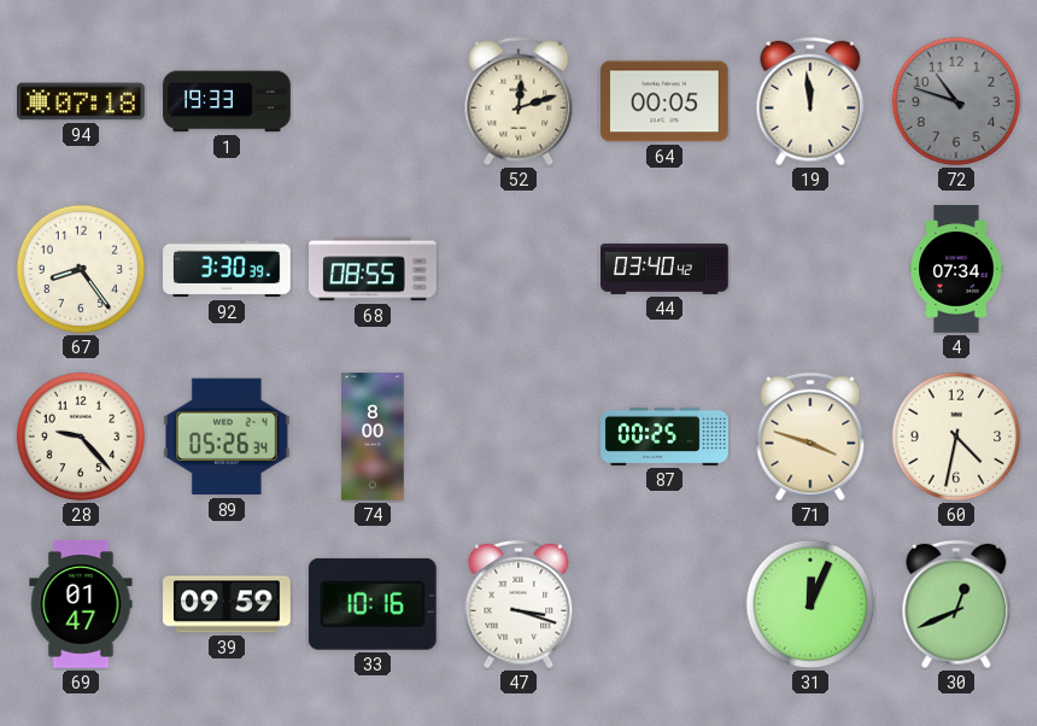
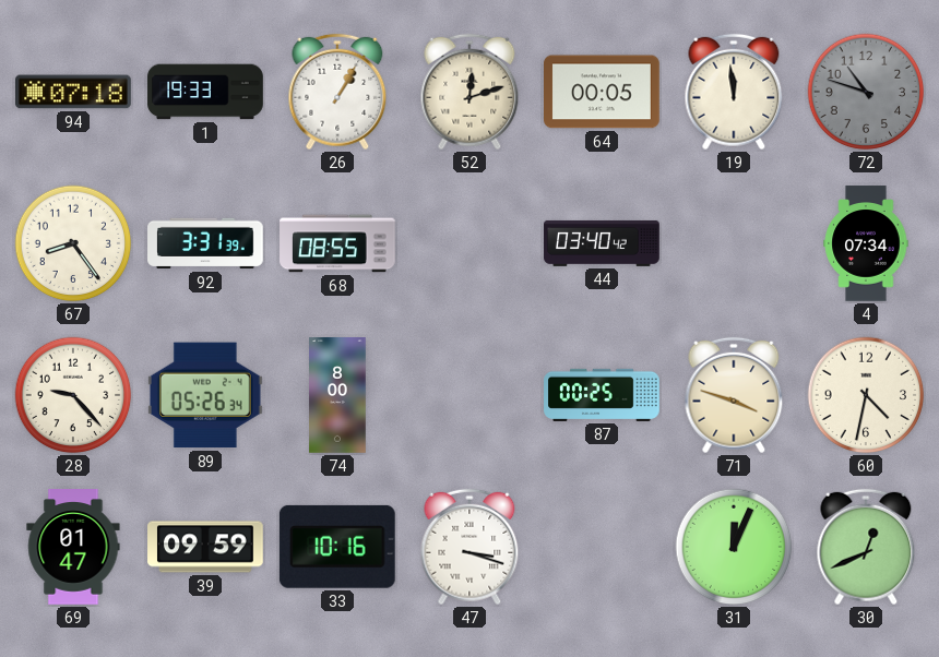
26: none -> 1:05
92: 3:30 -> 3:31
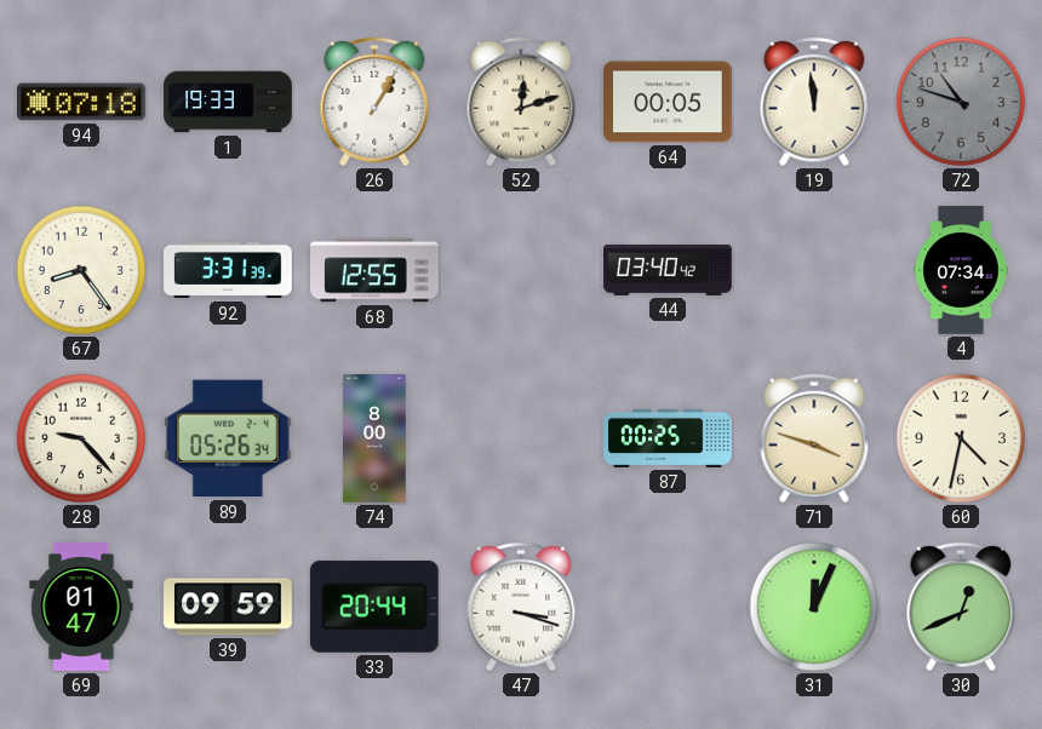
68: 08:55 -> 12:55
33: 10:16 -> 20:44
